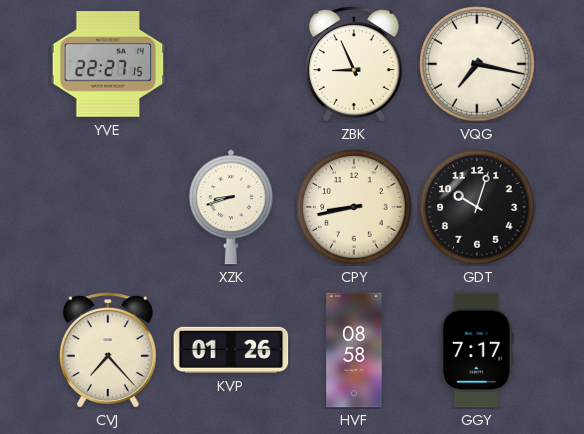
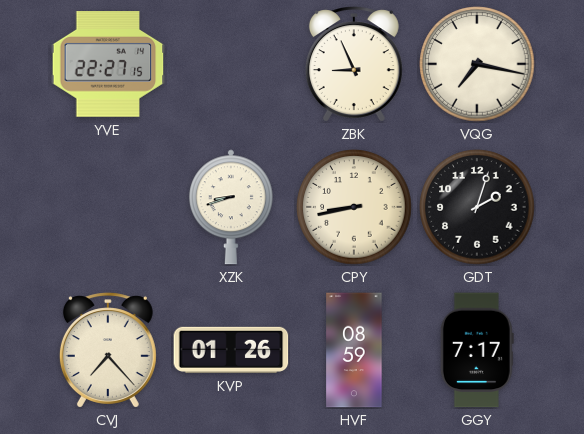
GDT: 10:03 -> 2:03
HVF: 08:58 -> 08:59
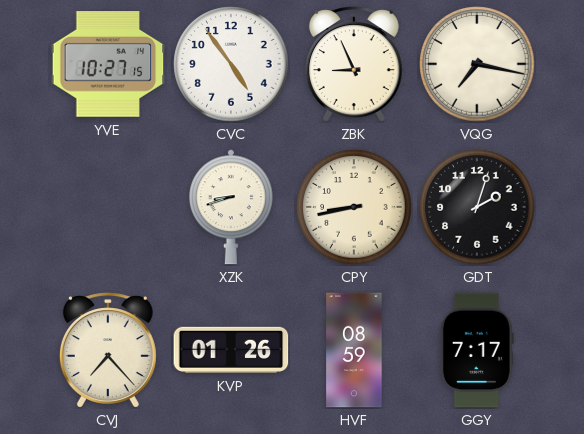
YVE: 22:27 -> 10:27
CVC: none -> 4:54
